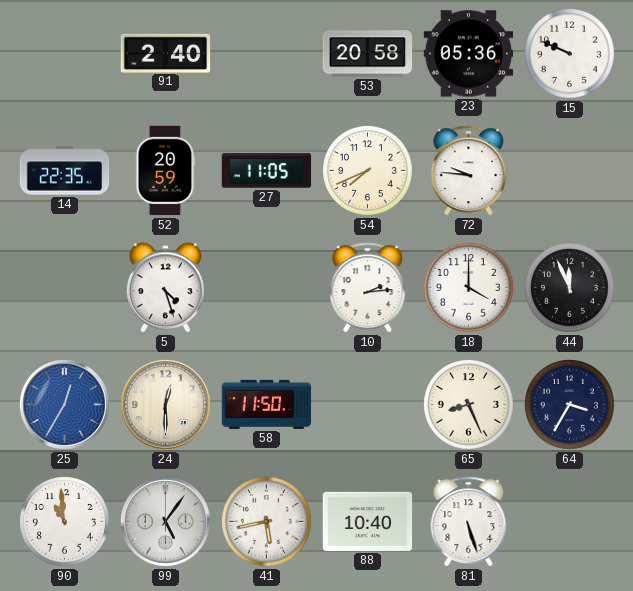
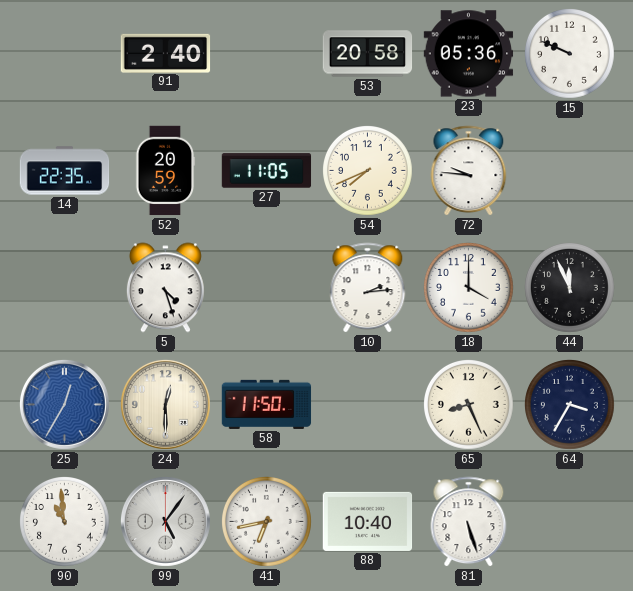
41: 5:43 -> 6:43
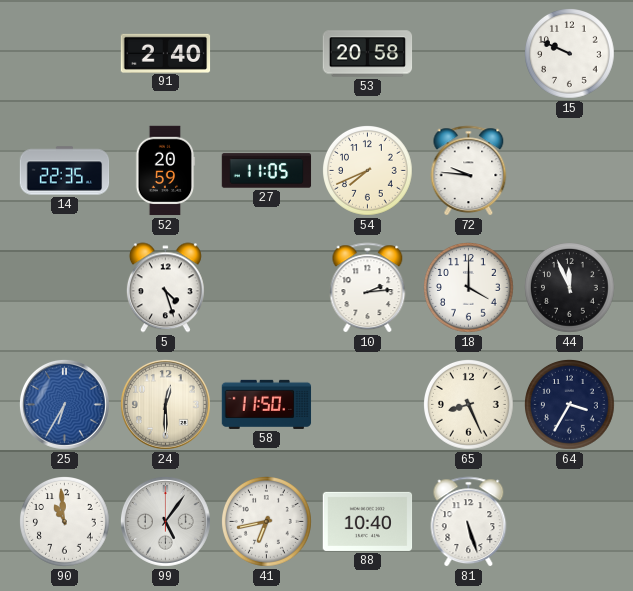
23: 05:36 -> none
25: 12:35 -> 6:35
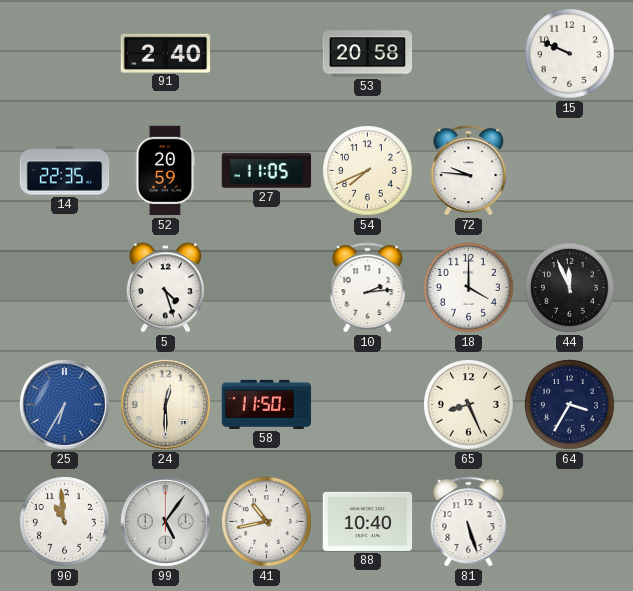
41: 6:43 -> 10:43
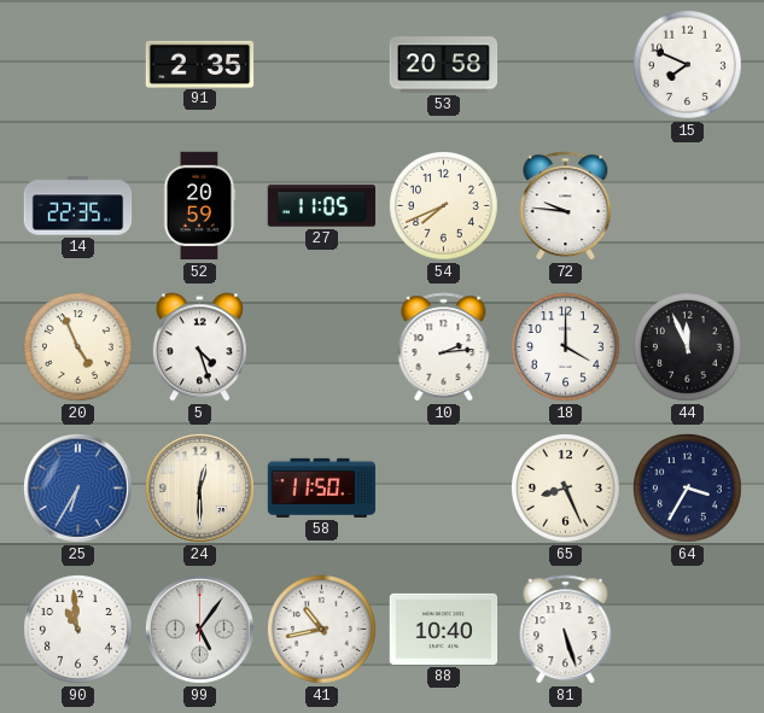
91: 2:40 -> 2:35
15: 9:49 -> 7:49
20: none -> 4:56
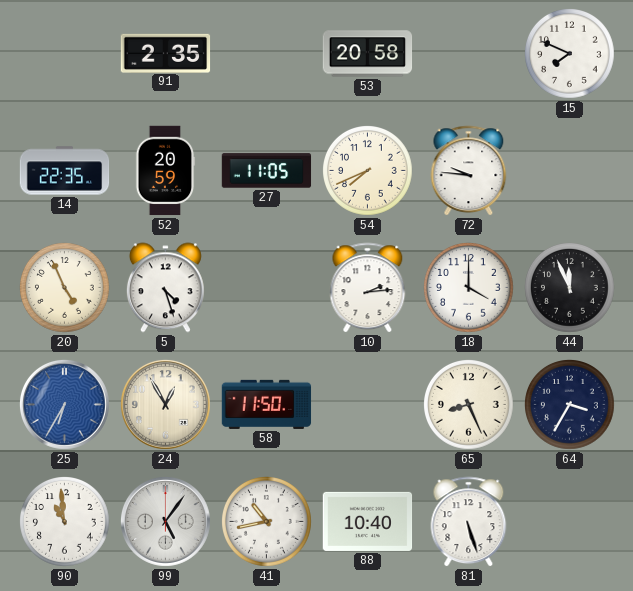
24: 12:30 -> 12:55
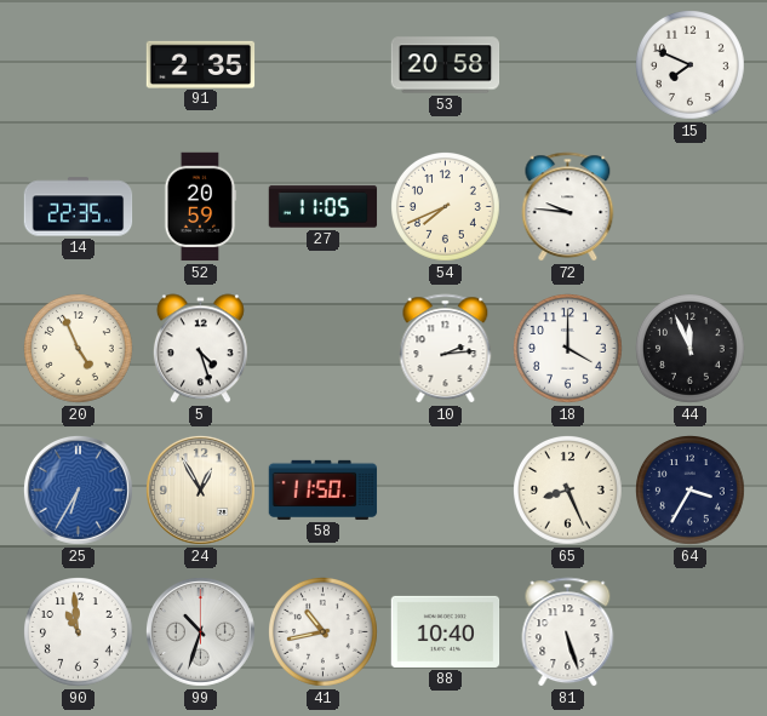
99: 5:06 -> 10:33
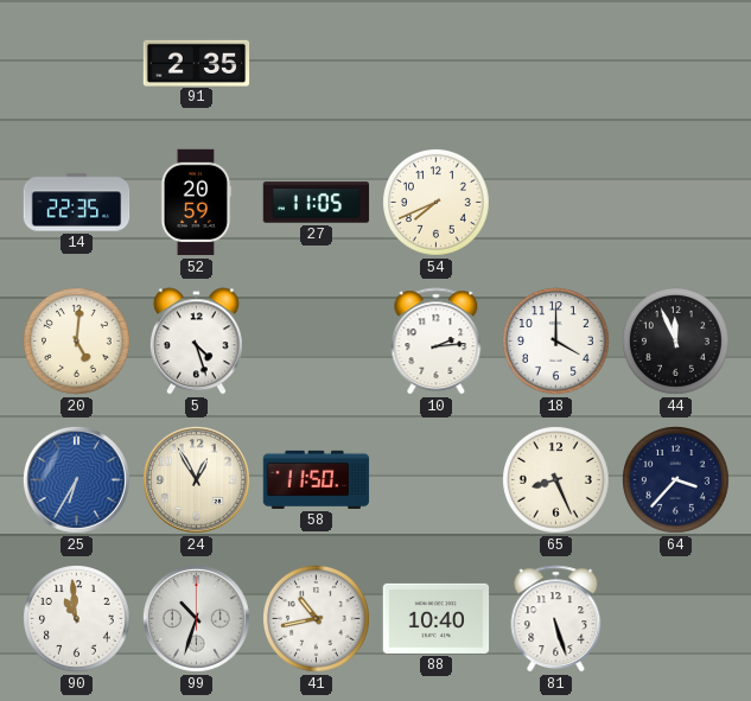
53: 20:58 -> none
15: 7:49 -> none
72: 9:46 -> none
20: 4:56 -> 5:01
64: 3:35 -> 3:37
